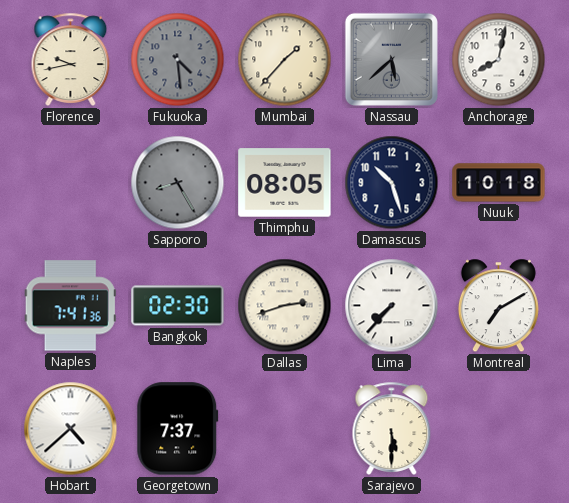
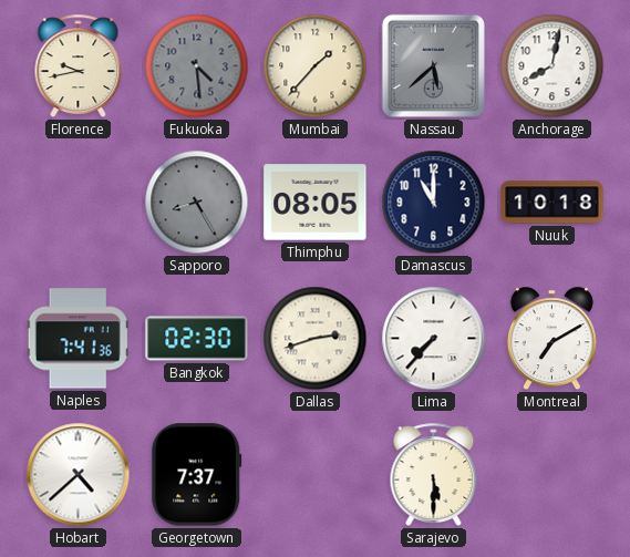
Damascus: 10:27 -> 11:00
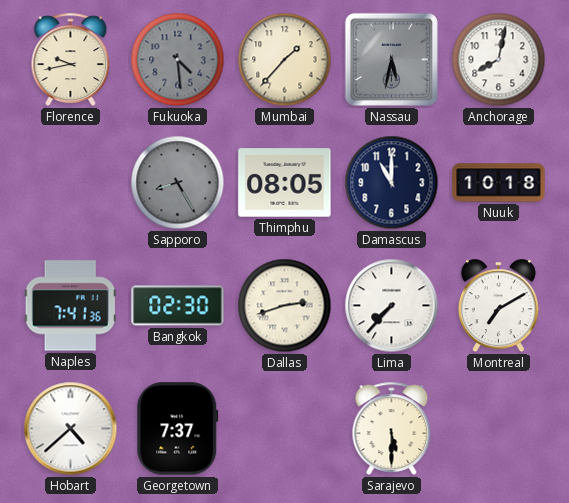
Nassau: 5:38 -> 5:32
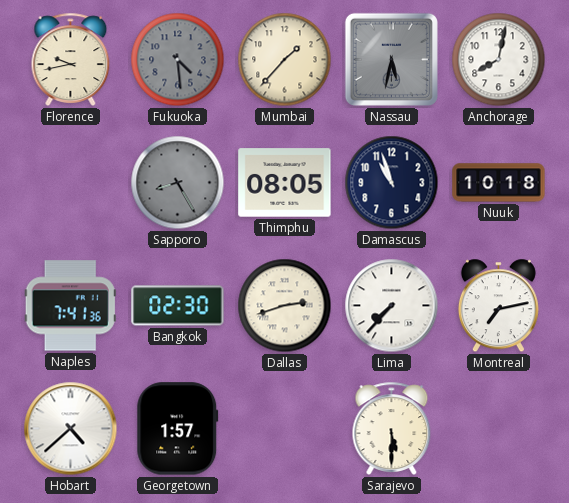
Damascus: 11:00 -> 10:57
Montreal: 7:10 -> 7:13
Georgetown: 7:37 -> 1:57
